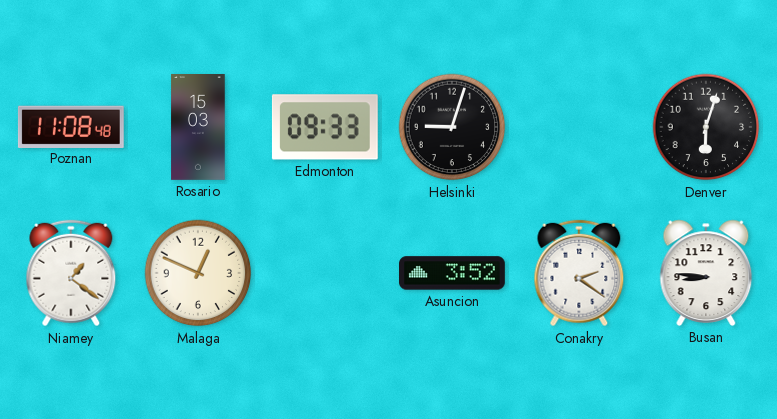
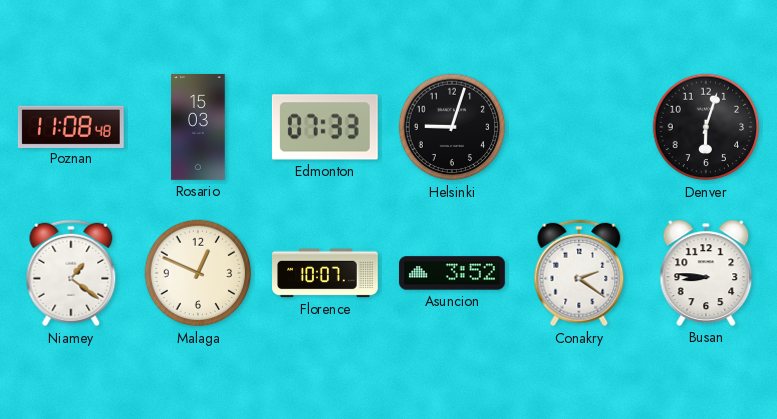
Edmonton: 09:33 -> 07:33
Florence: none -> 10:07
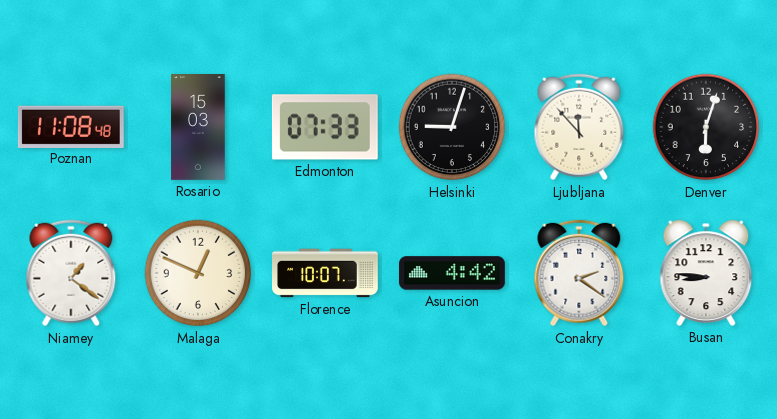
Ljubljana: none -> 11:53
Asuncion: 3:52 -> 4:42
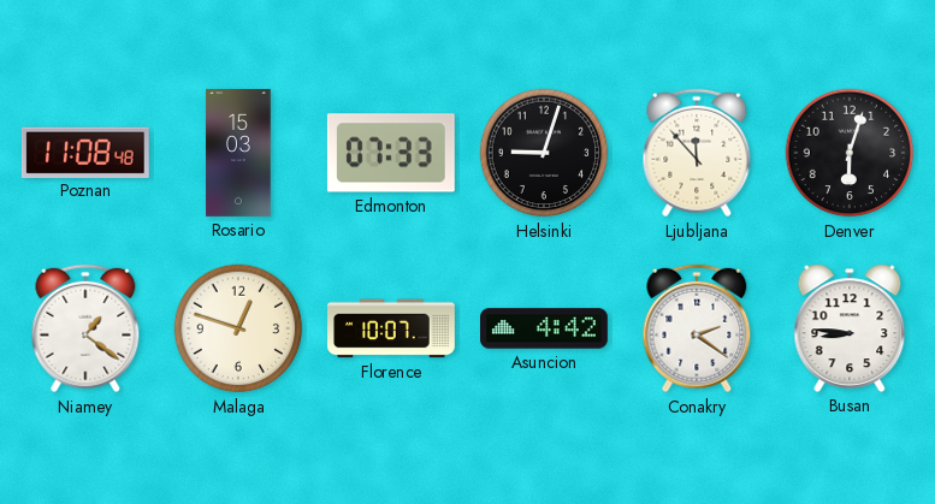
Malaga: 12:49 -> 12:48
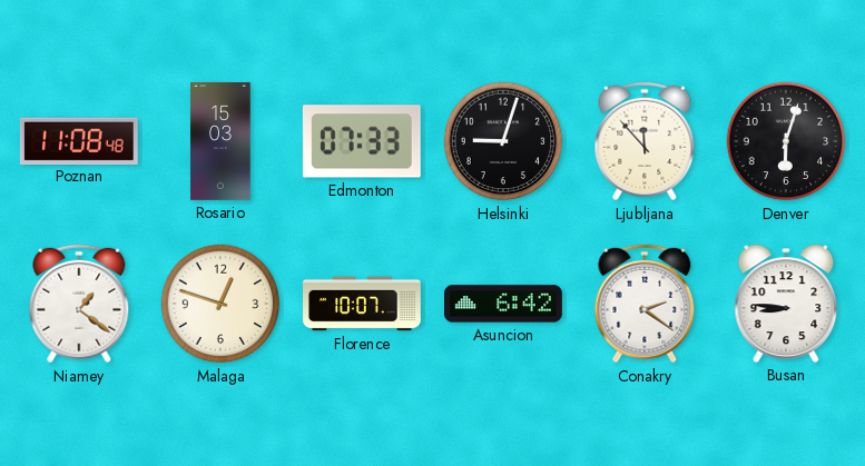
Asuncion: 4:42 -> 6:42
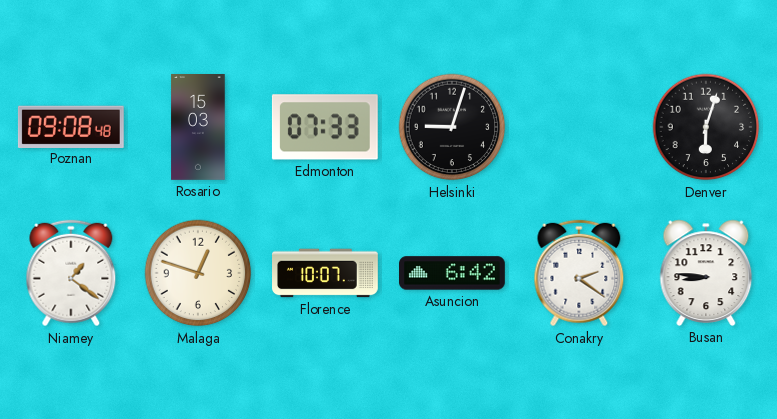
Poznan: 11:08 -> 09:08
Ljubljana: 11:53 -> none
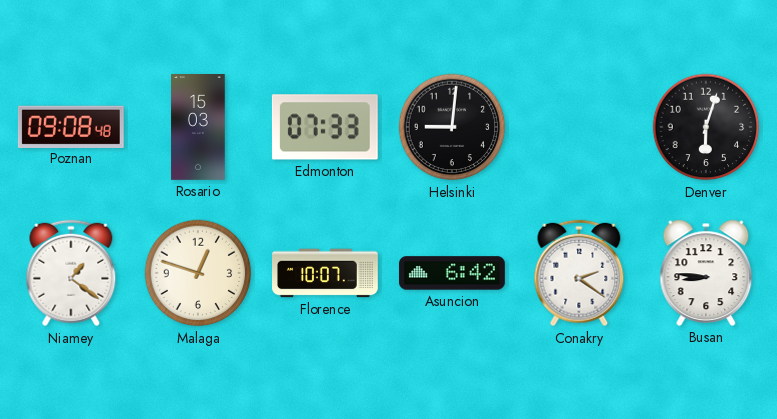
Helsinki: 9:03 -> 9:01
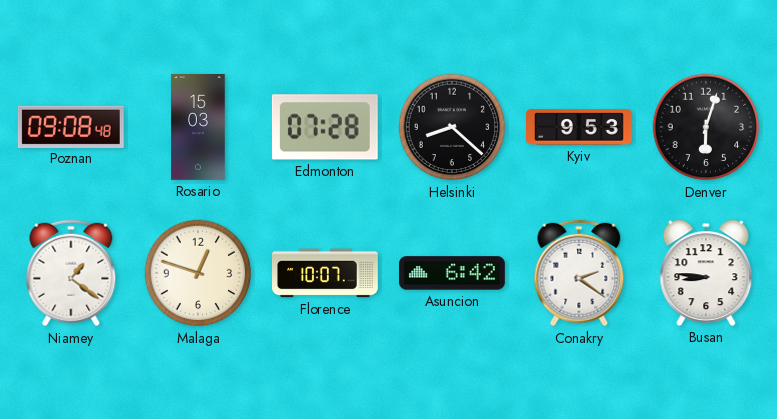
Edmonton: 07:33 -> 07:28
Helsinki: 9:01 -> 8:22
Kyiv: none -> 9:53
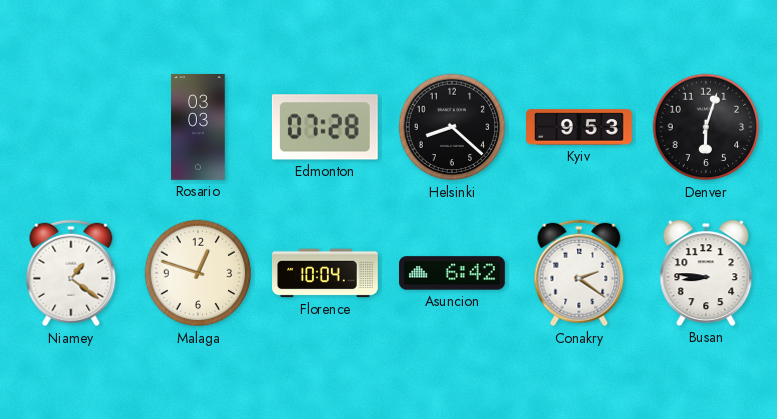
Poznan: 09:08 -> none
Rosario: 15:03 -> 03:03
Florence: 10:07 -> 10:04
